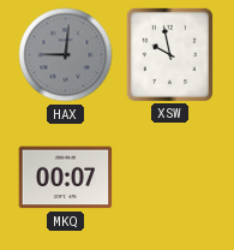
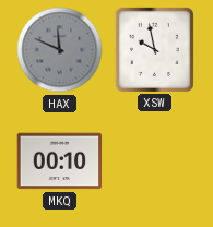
HAX: 9:01 -> 11:49
MKQ: 00:07 -> 00:10
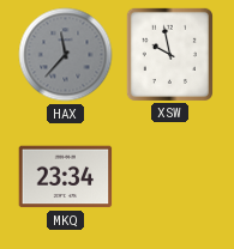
HAX: 11:49 -> 11:37
MKQ: 00:10 -> 23:34
